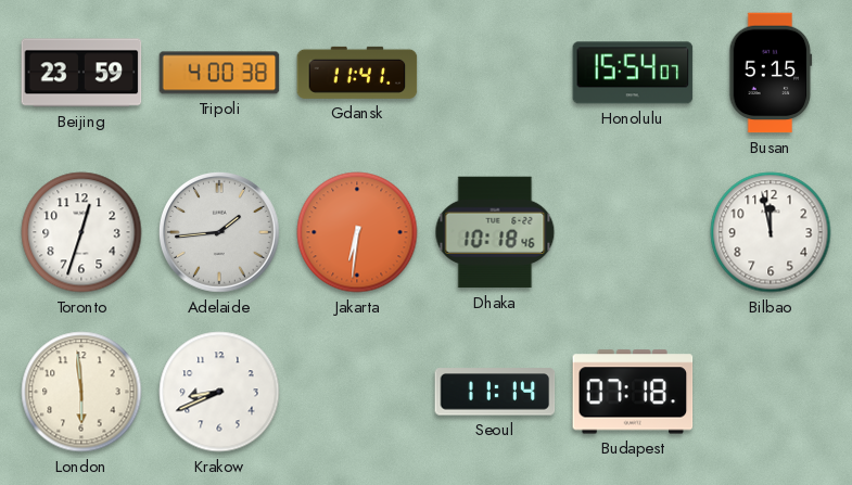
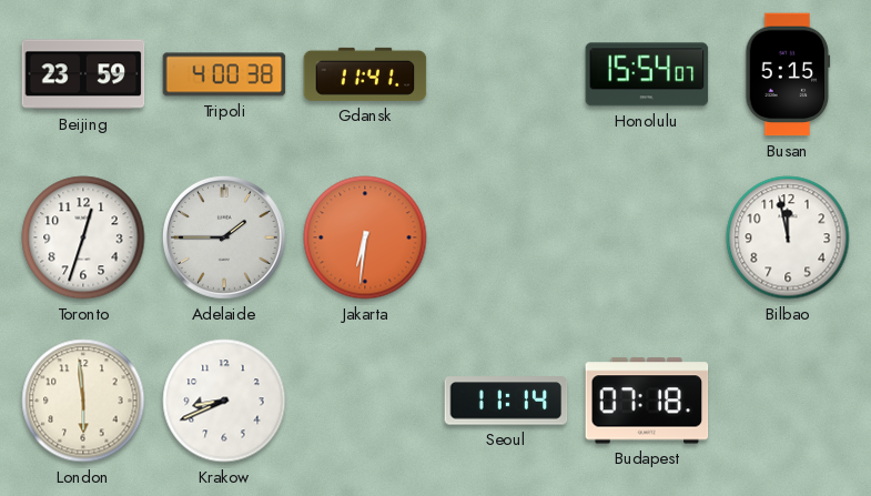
Adelaide: 1:44 -> 1:45
Dhaka: 10:18 -> none
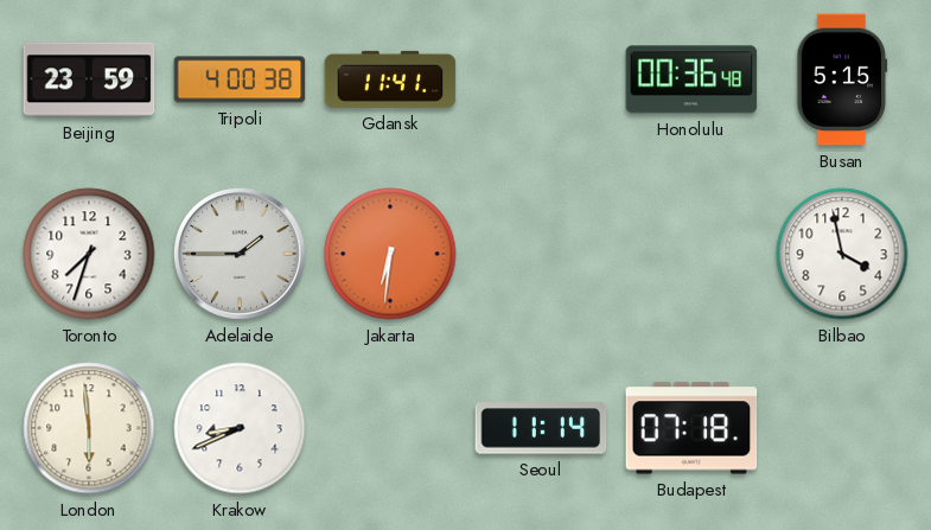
Honolulu: 15:54 -> 00:36
Toronto: 12:33 -> 7:33
Bilbao: 11:58 -> 3:58
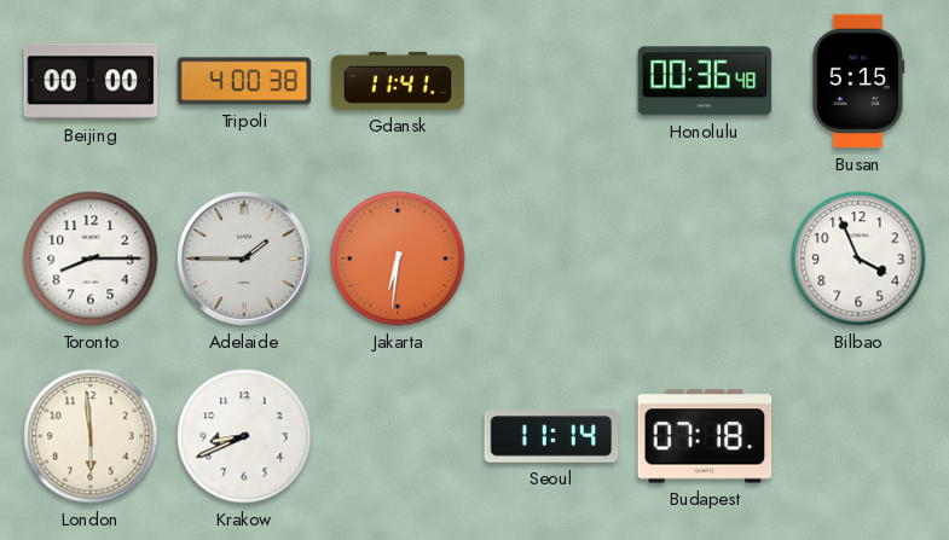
Beijing: 23:59 -> 00:00
Toronto: 7:33 -> 8:15
Bilbao: 3:58 -> 3:56
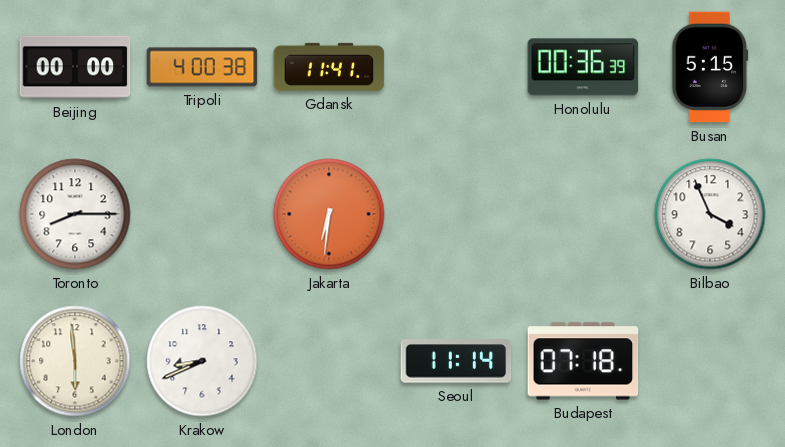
Honolulu: 00:36:48 -> 00:36:39
Adelaide: 1:45 -> none
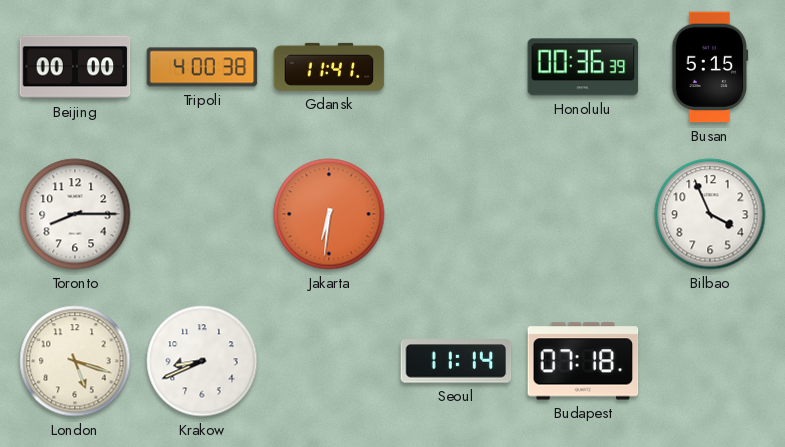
London: 5:59 -> 5:18
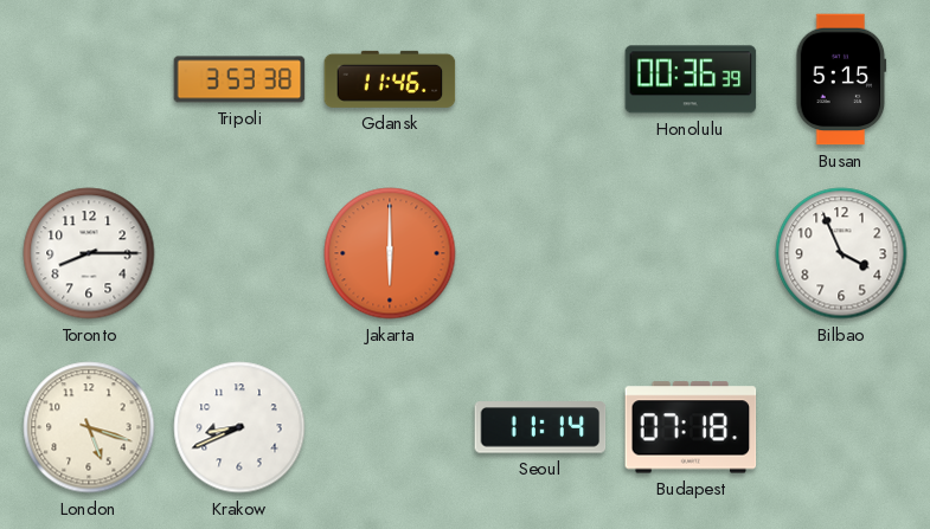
Beijing: 00:00 -> none
Tripoli: 4:00 -> 3:53
Gdansk: 11:41 -> 11:46
Jakarta: 6:31 -> 6:00
